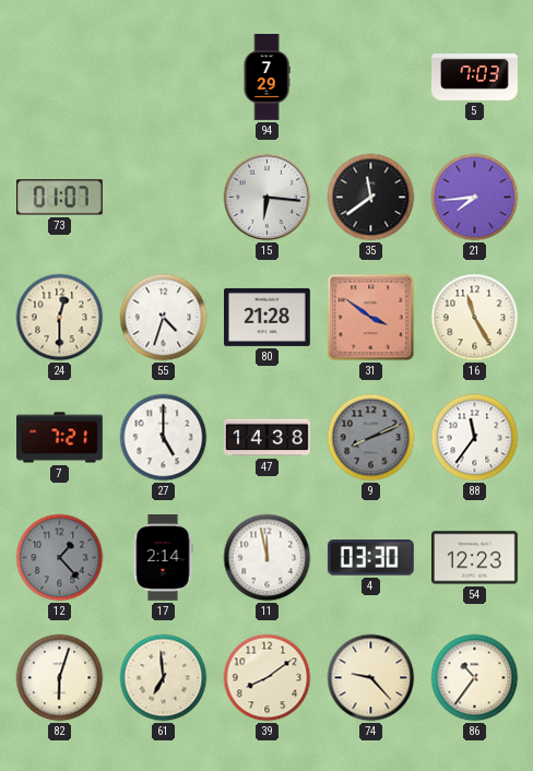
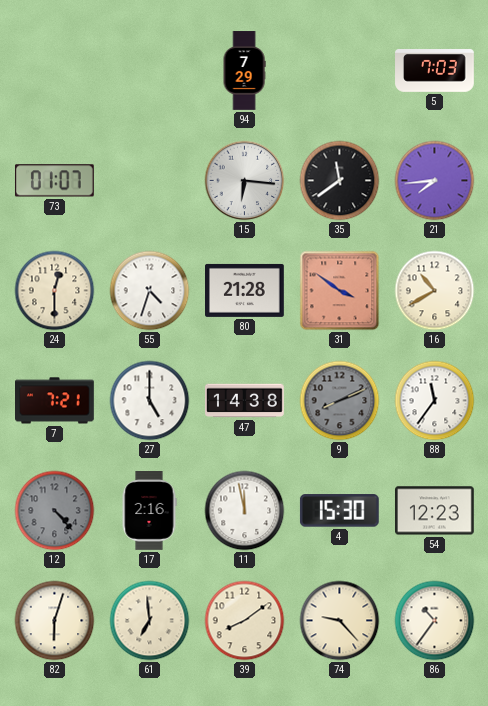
16: 11:25 -> 10:40
12: 1:23 -> 4:23
17: 2:14 -> 2:16
4: 03:30 -> 15:30
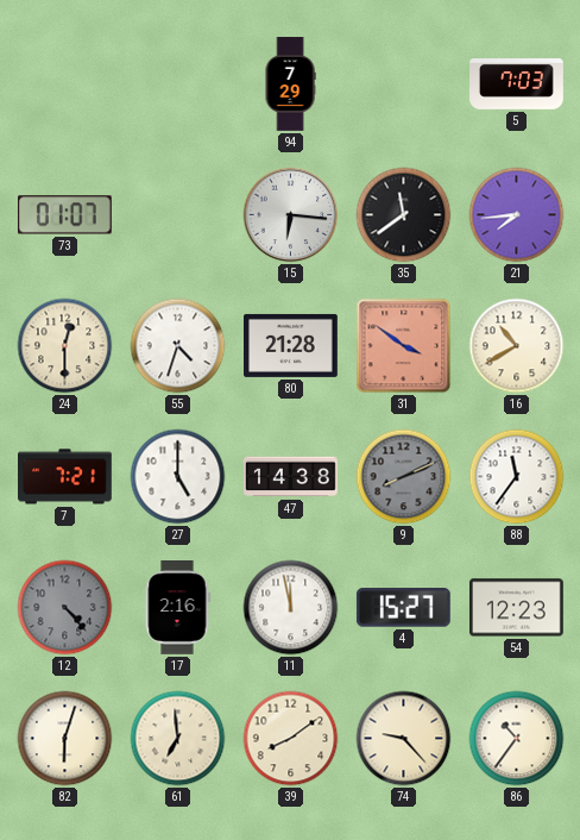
4: 15:30 -> 15:27
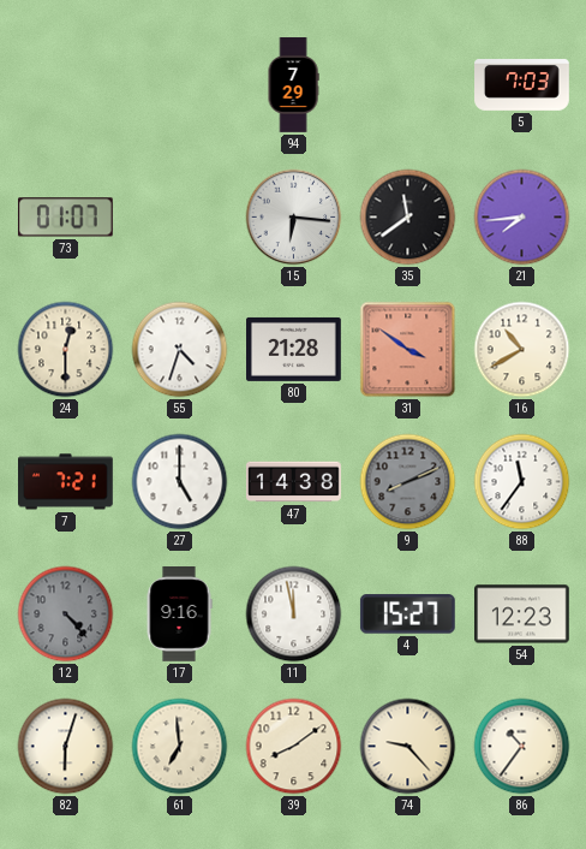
17: 2:16 -> 9:16
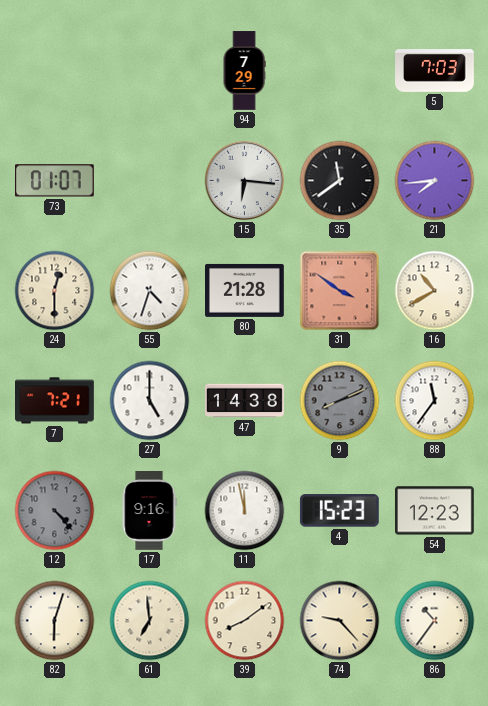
4: 15:27 -> 15:23
